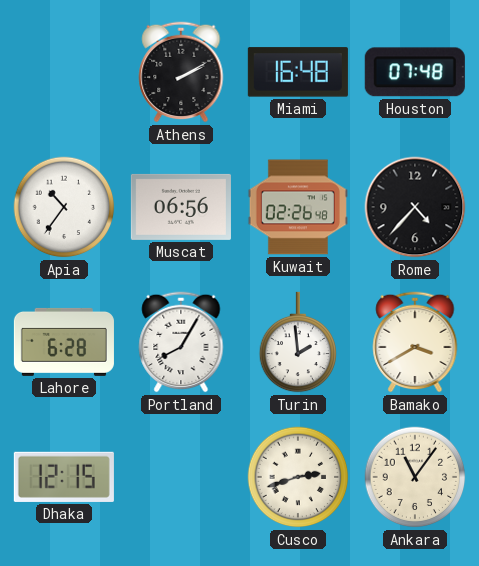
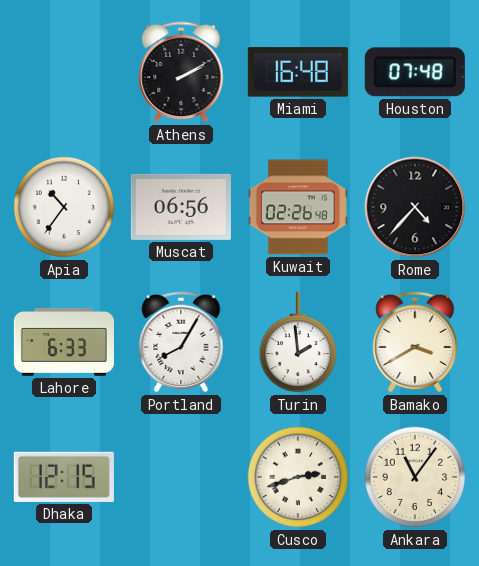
Lahore: 6:28 -> 6:33
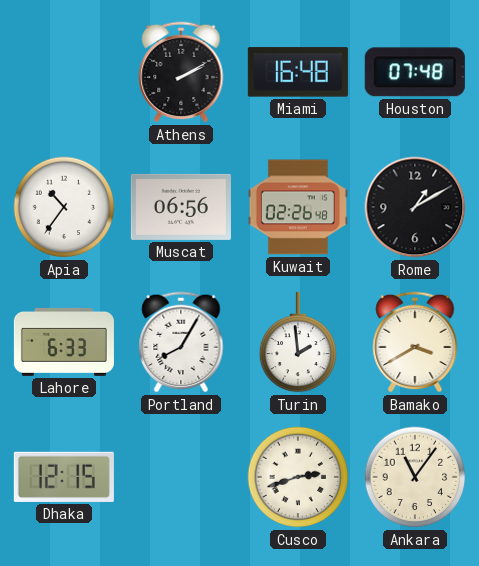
Rome: 4:37 -> 1:10
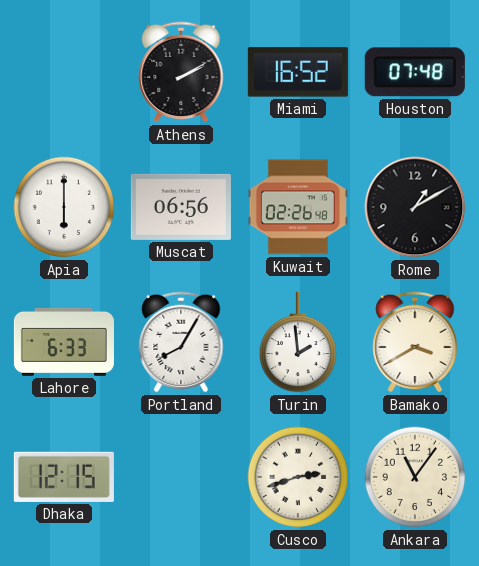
Miami: 16:48 -> 16:52
Apia: 10:36 -> 6:00
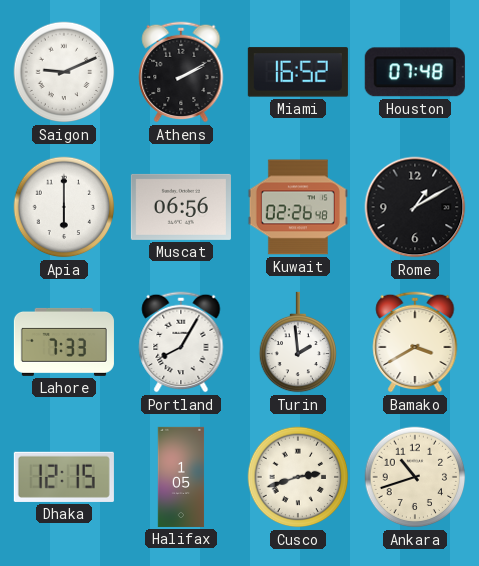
Saigon: none -> 9:11
Lahore: 6:33 -> 7:33
Halifax: none -> 1:05
Ankara: 11:06 -> 10:42
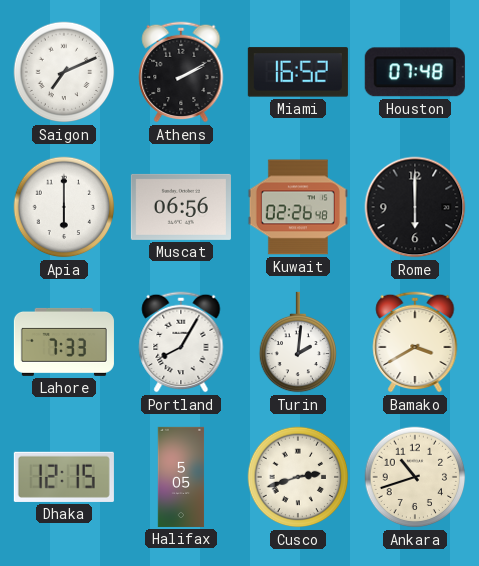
Saigon: 9:11 -> 7:11
Rome: 1:10 -> 6:00
Turin: 1:59 -> 2:01
Halifax: 1:05 -> 5:05
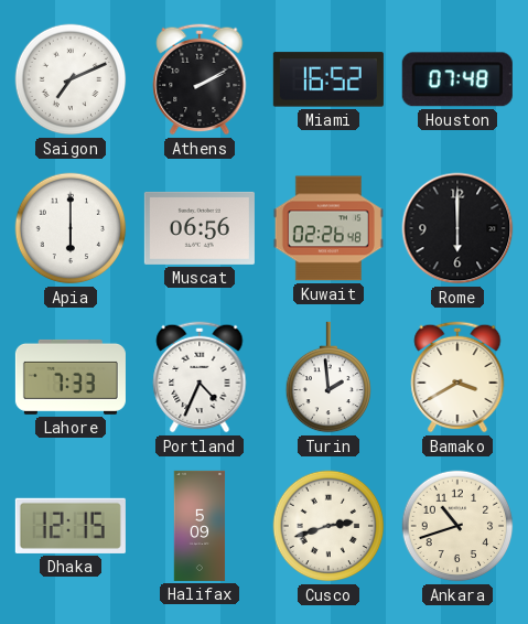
Portland: 8:05 -> 4:34
Turin: 2:01 -> 1:59
Halifax: 5:05 -> 5:09
